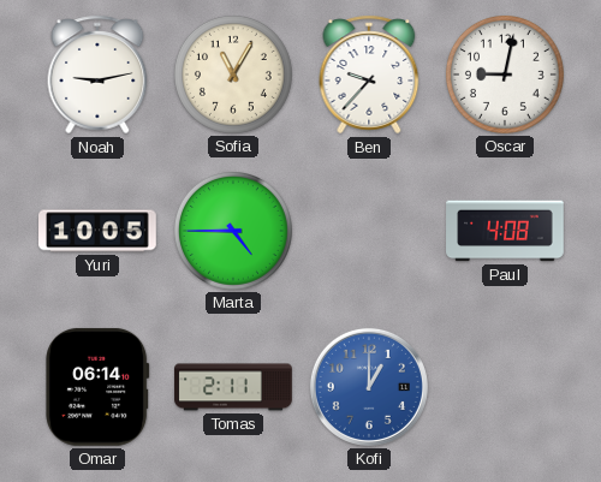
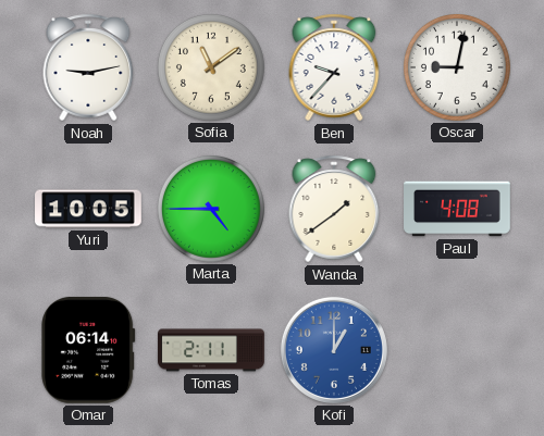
Sofia: 11:05 -> 11:09
Wanda: none -> 1:39
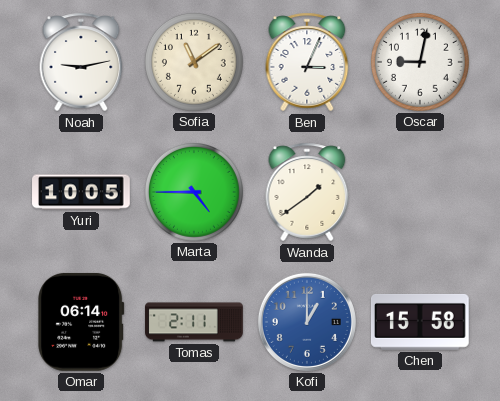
Ben: 9:37 -> 3:04
Paul: 4:08 -> none
Chen: none -> 15:58
